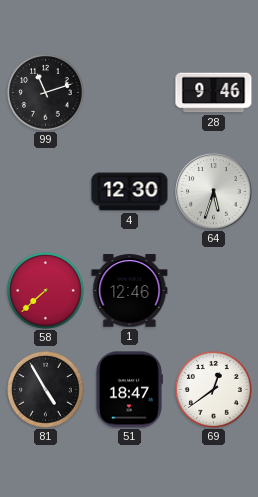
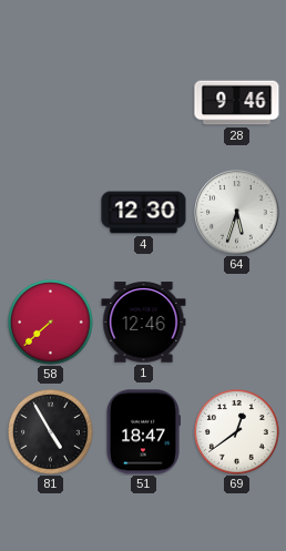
99: 11:12 -> none
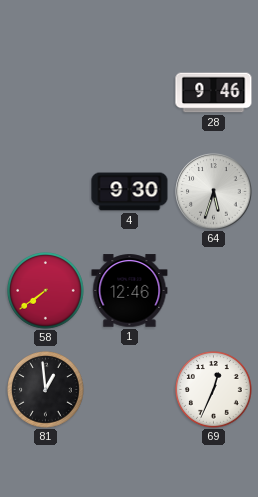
4: 12:30 -> 9:30
58: 7:38 -> 7:39
81: 4:55 -> 12:59
51: 18:47 -> none
69: 12:39 -> 12:34
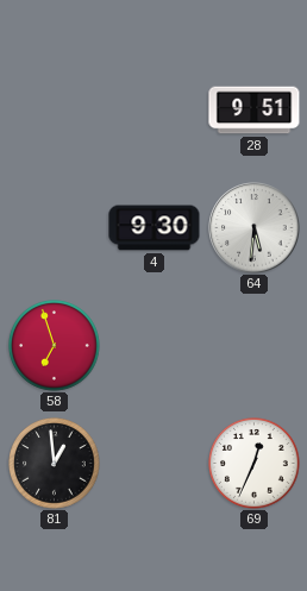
28: 9:46 -> 9:51
64: 5:33 -> 5:31
58: 7:39 -> 6:57
1: 12:46 -> none
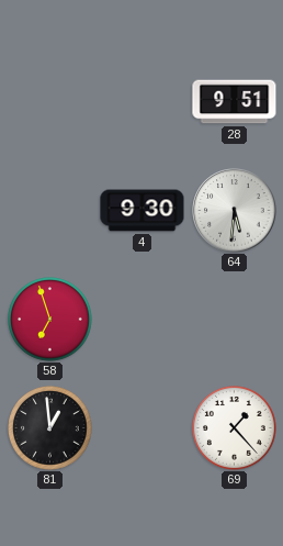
69: 12:34 -> 1:23
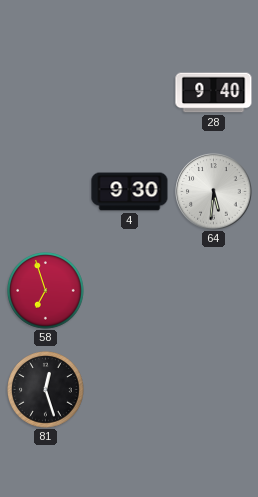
28: 9:51 -> 9:40
81: 12:59 -> 12:27
69: 1:23 -> none
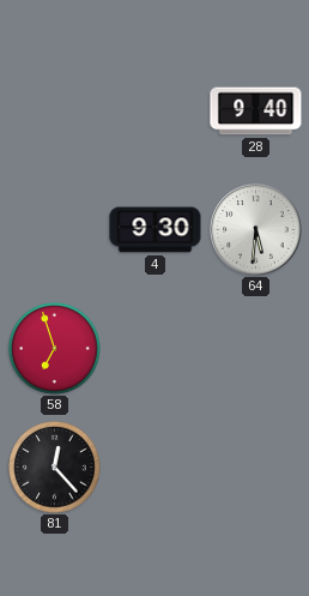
81: 12:27 -> 12:23
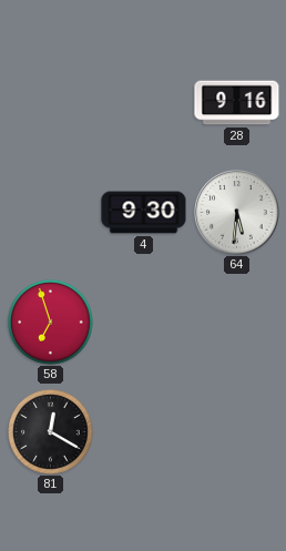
28: 9:40 -> 9:16
81: 12:23 -> 12:20
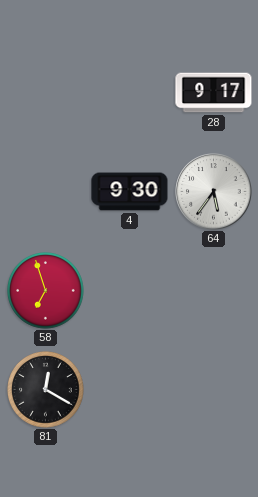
28: 9:16 -> 9:17
64: 5:31 -> 5:36
